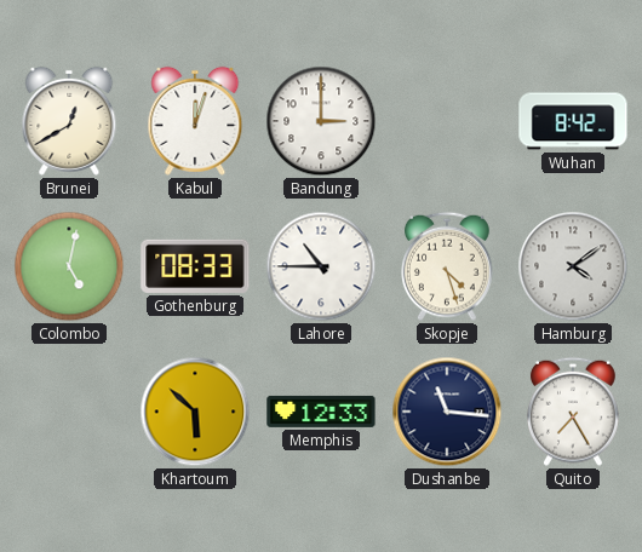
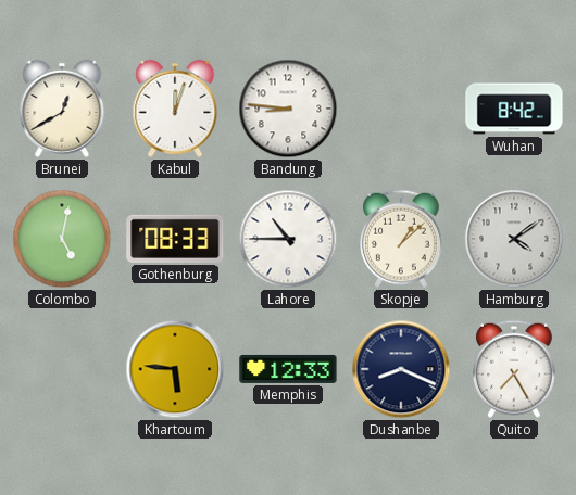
Bandung: 3:00 -> 8:46
Skopje: 4:27 -> 1:08
Khartoum: 5:52 -> 5:46
Dushanbe: 11:16 -> 8:19
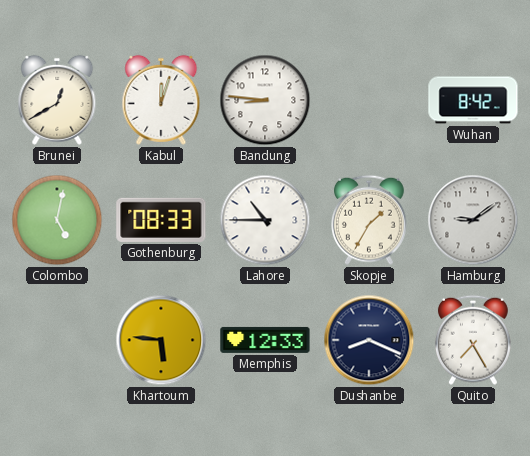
Skopje: 1:08 -> 1:35
Hamburg: 4:09 -> 9:09
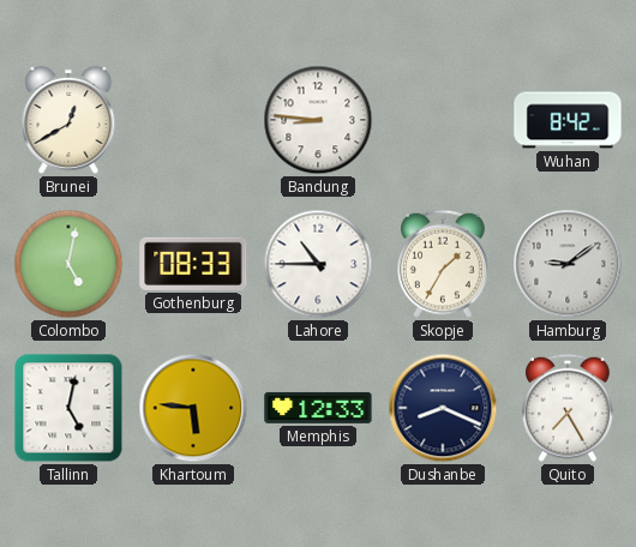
Kabul: 12:03 -> none
Tallinn: none -> 5:02
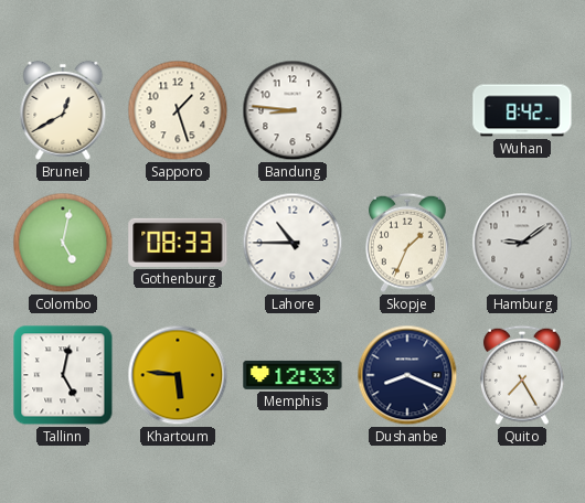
Sapporo: none -> 1:27
Skopje: 1:35 -> 1:34
